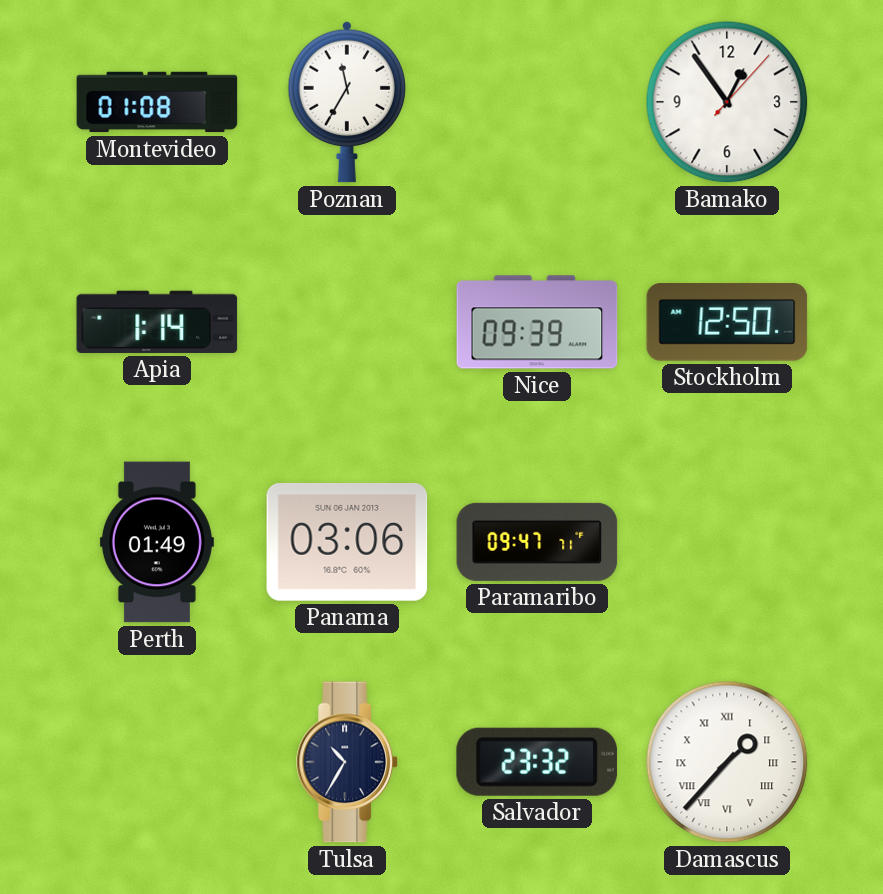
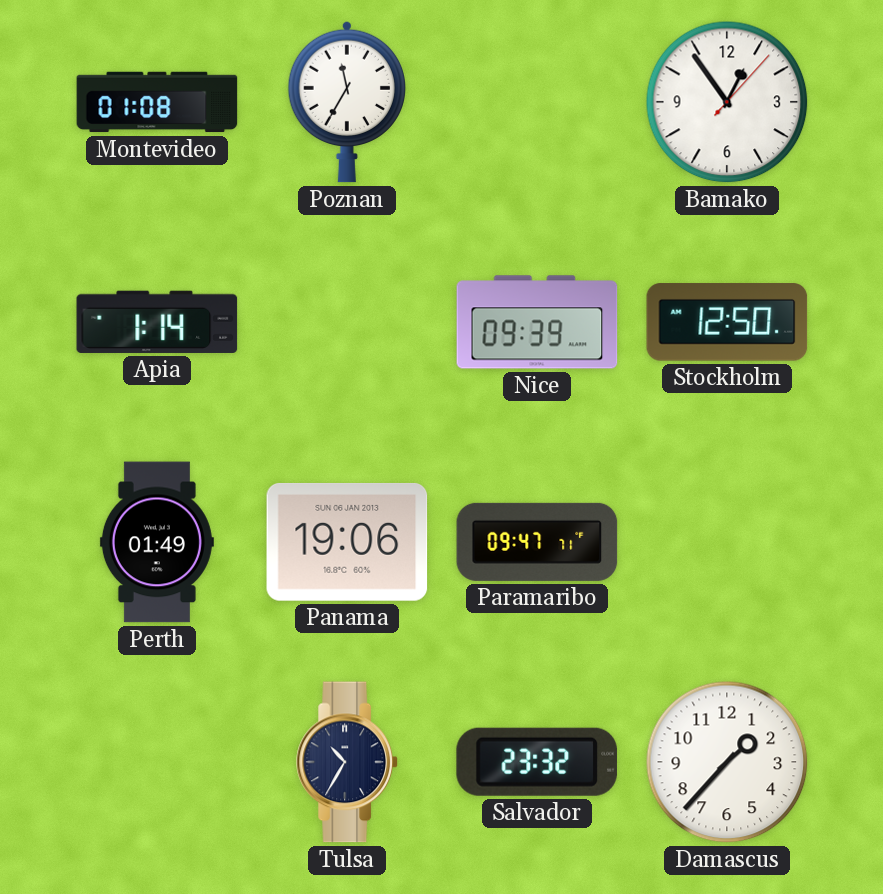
Panama: 03:06 -> 19:06
Damascus numerals: Roman -> Arabic
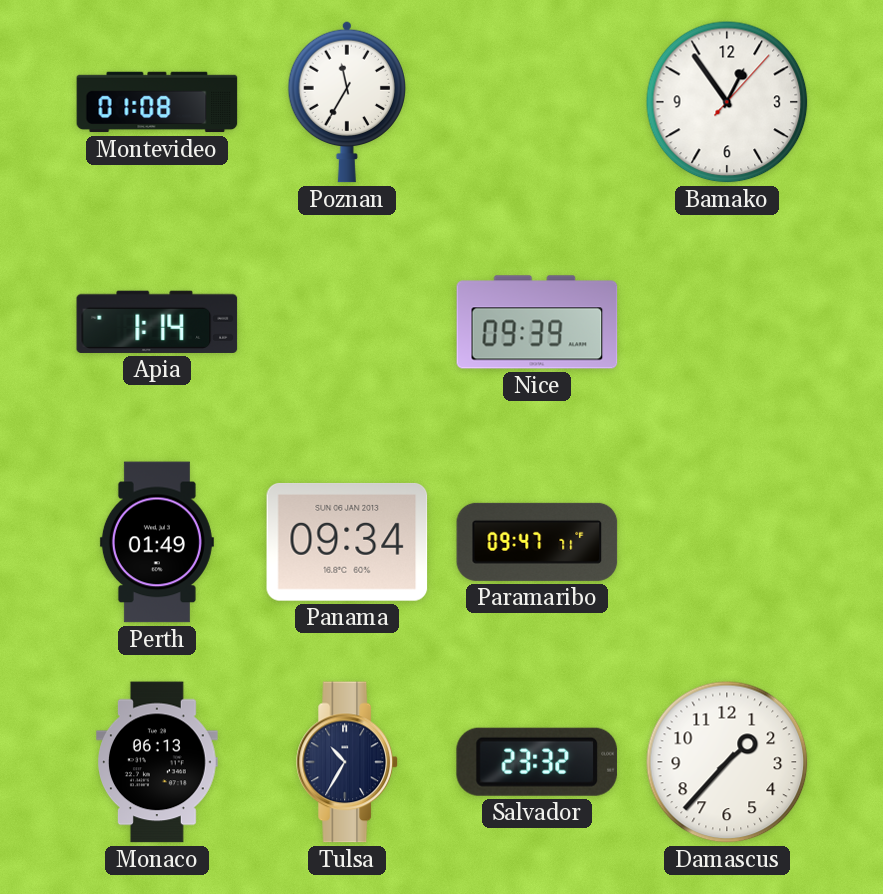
Stockholm: 12:50 -> none
Panama: 19:06 -> 09:34
Monaco: none -> 06:13
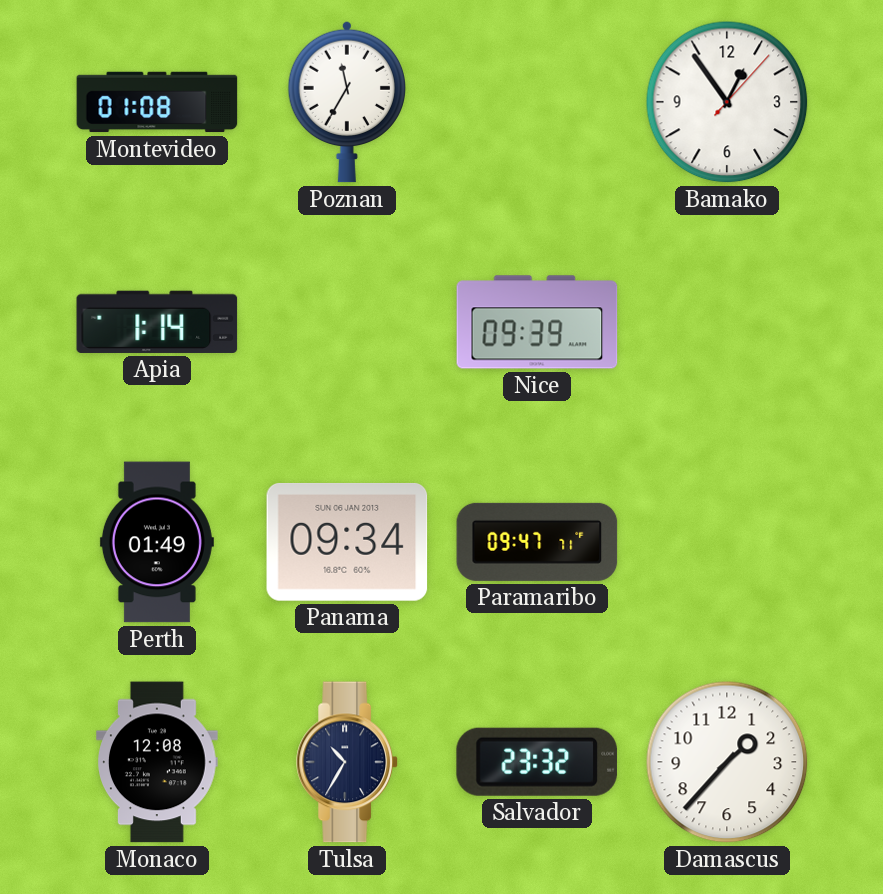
Monaco: 06:13 -> 12:08
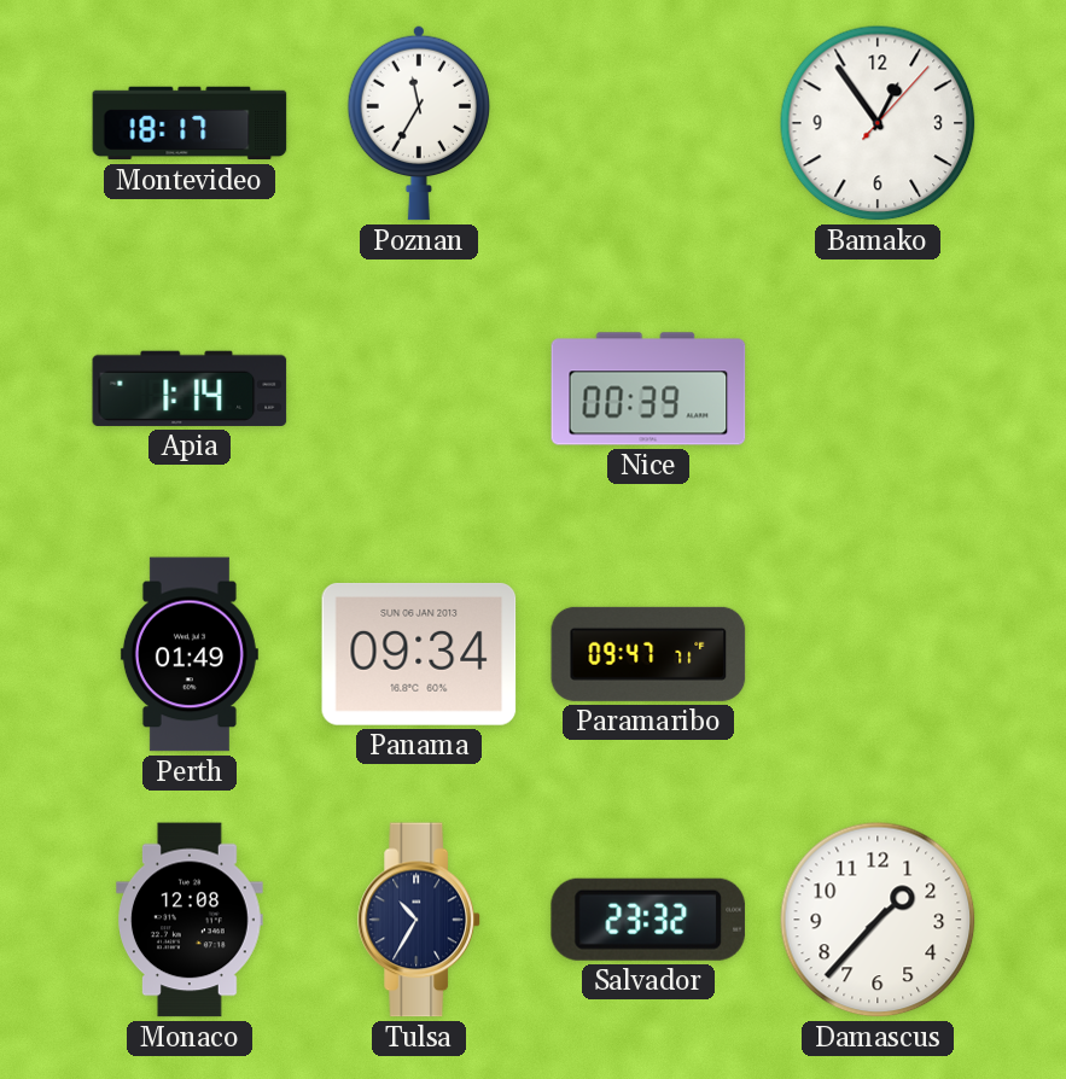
Montevideo: 01:08 -> 18:17
Nice: 09:39 -> 00:39
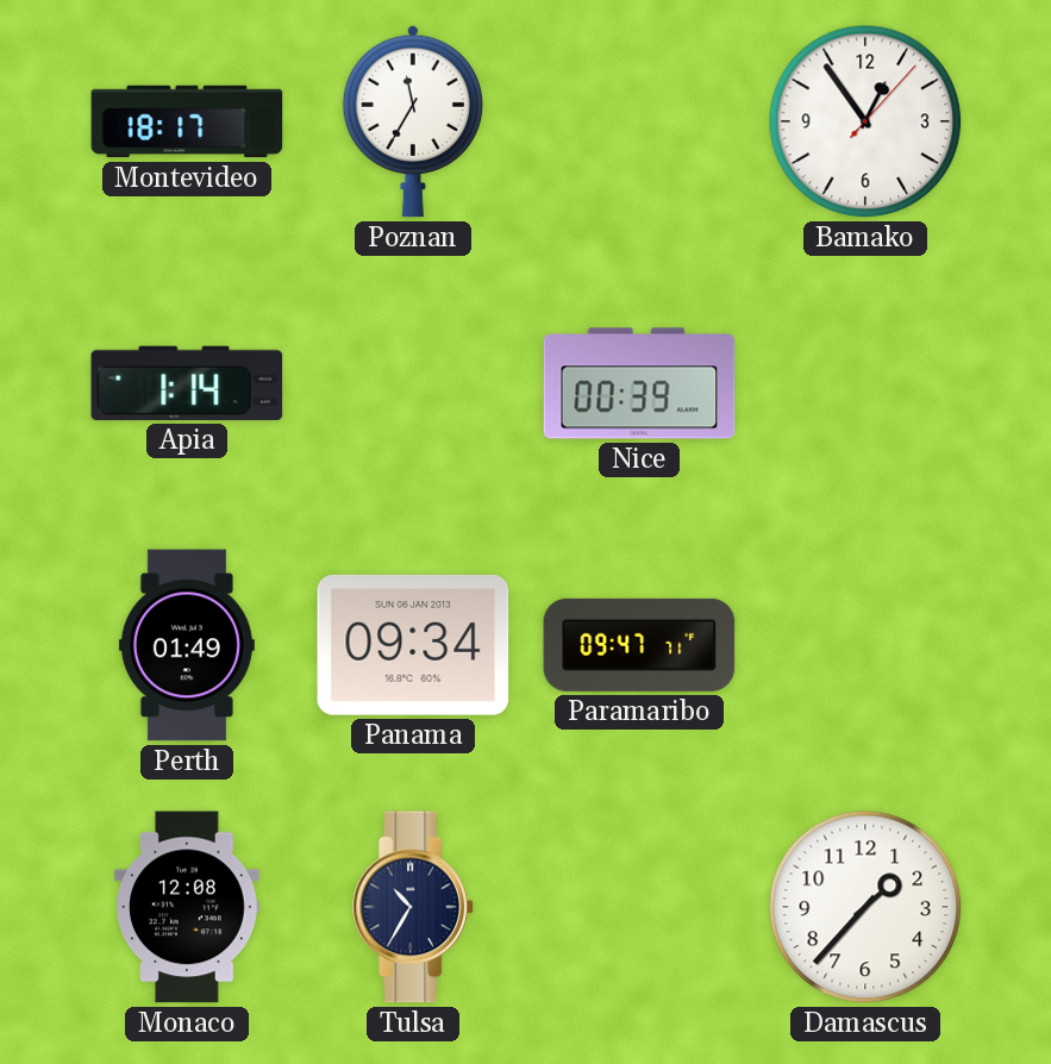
Salvador: 23:32 -> none
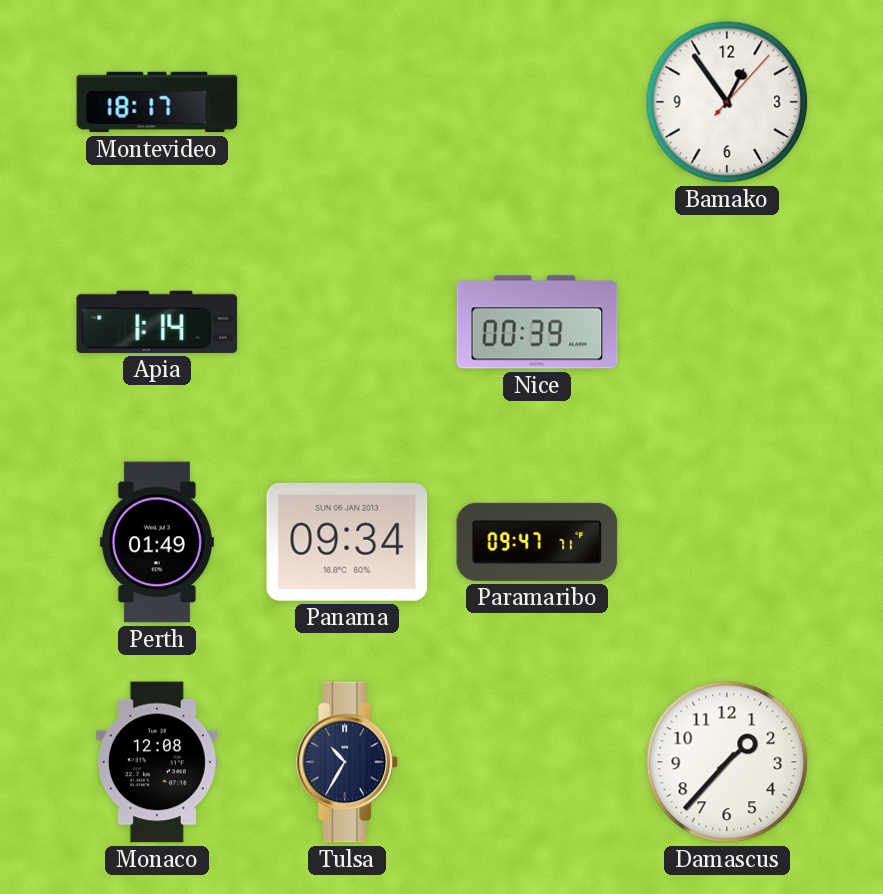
Poznan: 11:35 -> none
